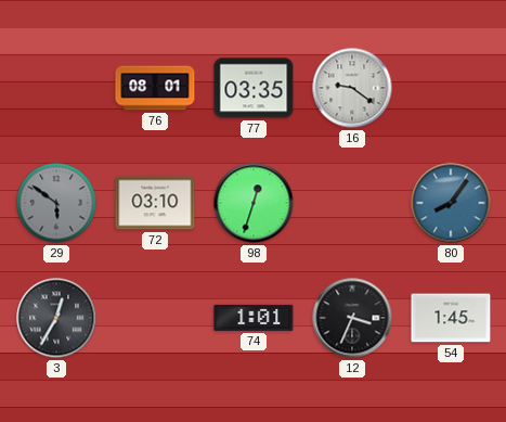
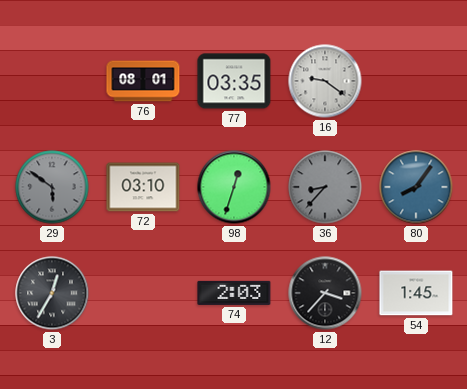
36: none -> 8:37
74: 1:01 -> 2:03
12: 3:34 -> 3:37
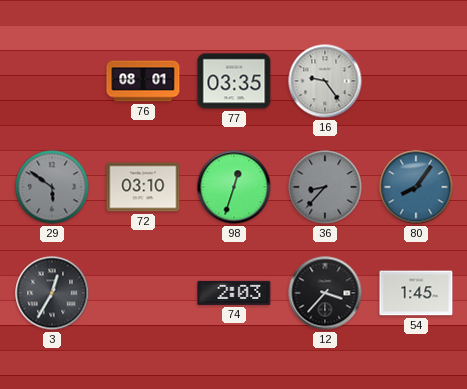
16: 9:21 -> 9:24
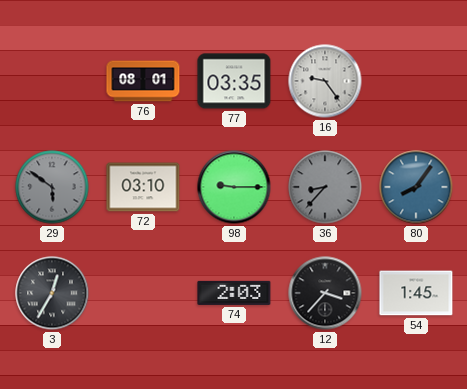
98: 12:33 -> 9:15
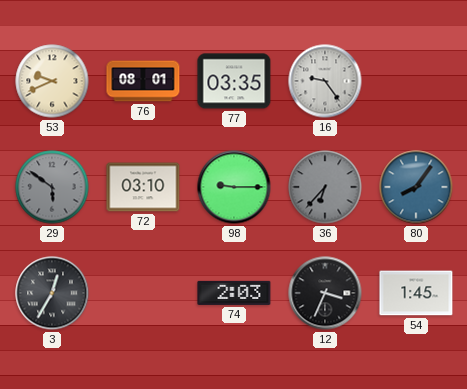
53: none -> 9:41
36: 8:37 -> 6:37
12: 3:37 -> 3:34
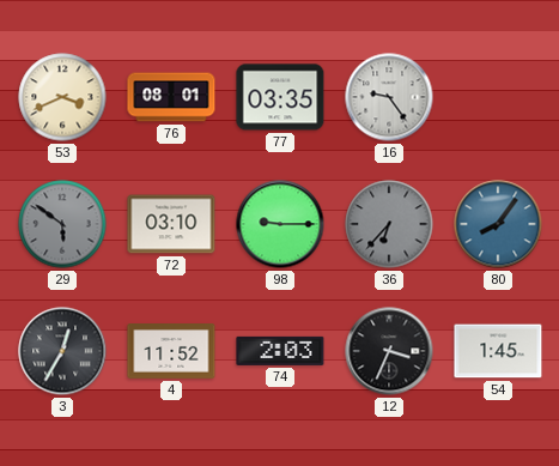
53: 9:41 -> 3:41
4: none -> 11:52
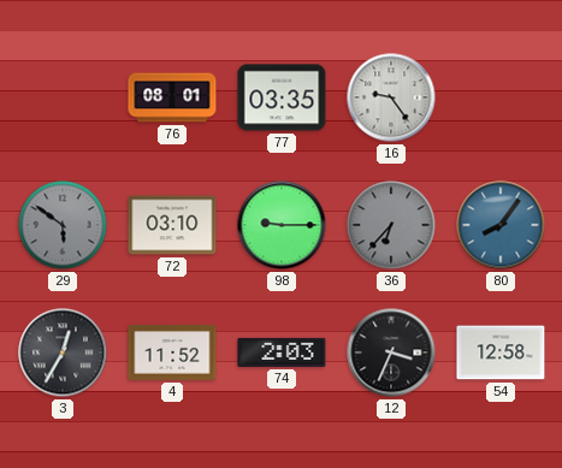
53: 3:41 -> none
54: 1:45 -> 12:58
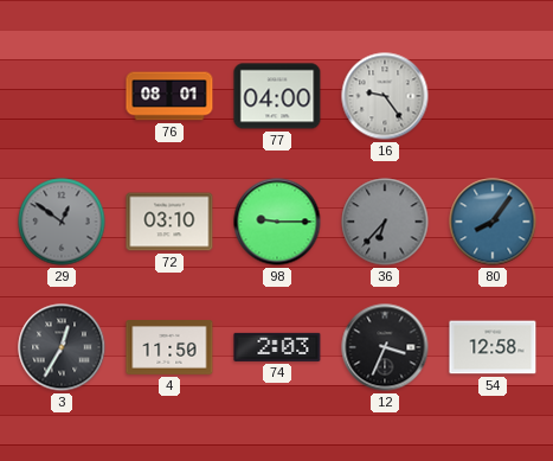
77: 03:35 -> 04:00
29: 5:51 -> 12:51
4: 11:52 -> 11:50
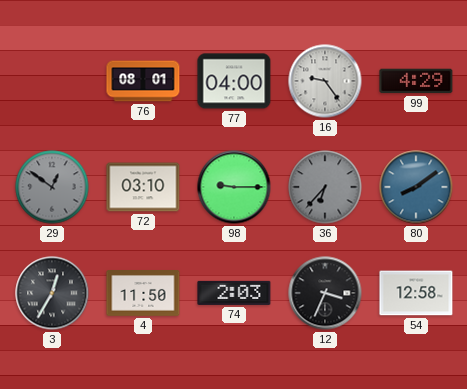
99: none -> 4:29
80: 8:06 -> 8:09
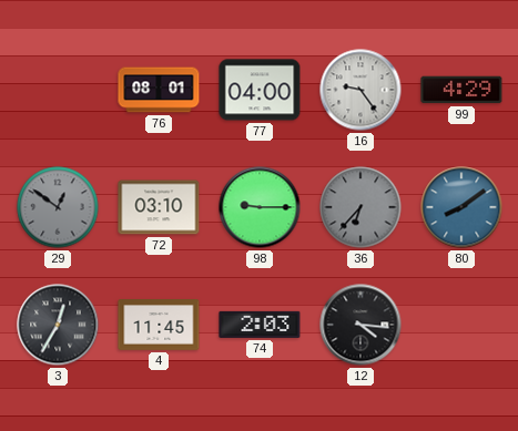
4: 11:50 -> 11:45
12: 3:34 -> 4:16
54: 12:58 -> none
